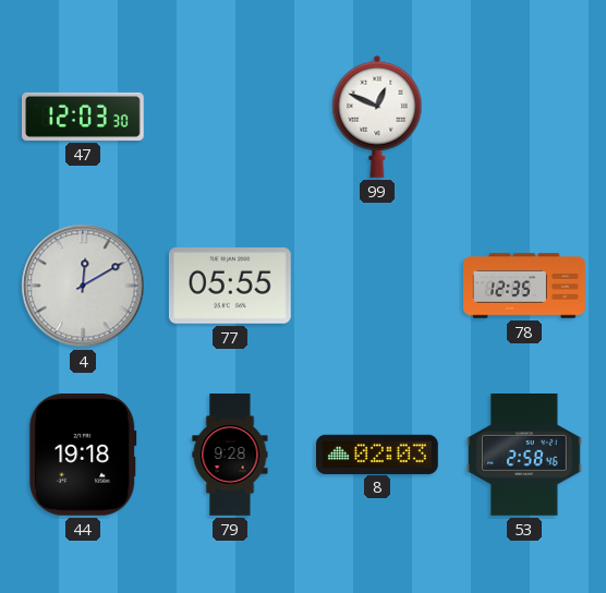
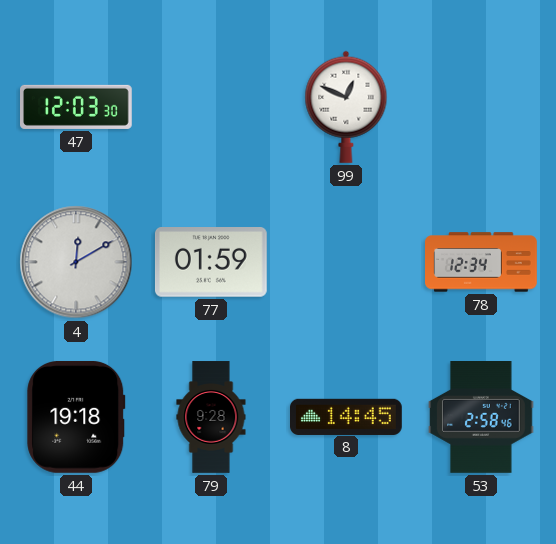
77: 05:55 -> 01:59
78: 12:35 -> 12:34
8: 02:03 -> 14:45
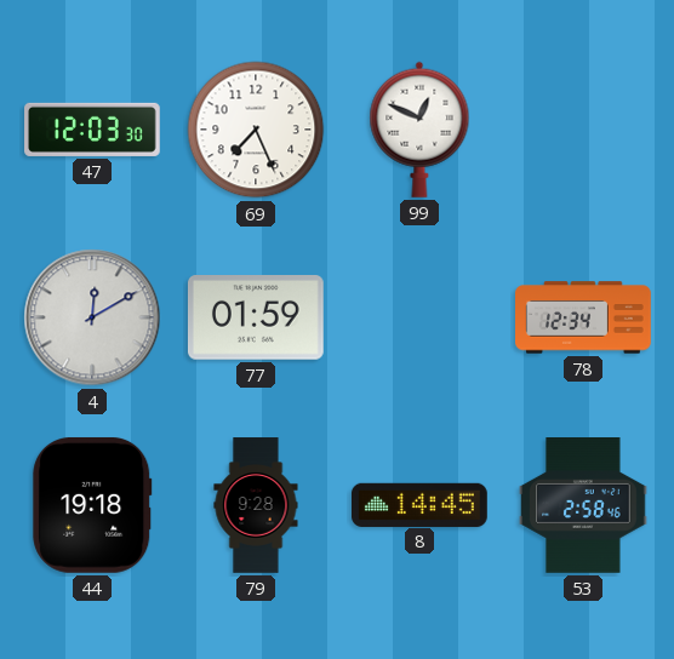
69: none -> 7:26
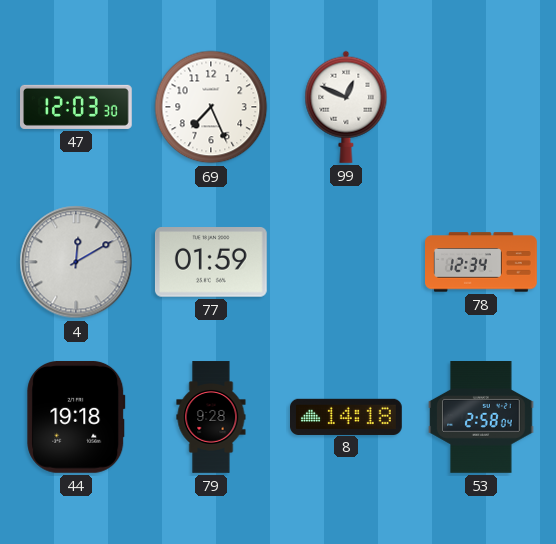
8: 14:45 -> 14:18
53: 2:58:46 -> 2:58:04
